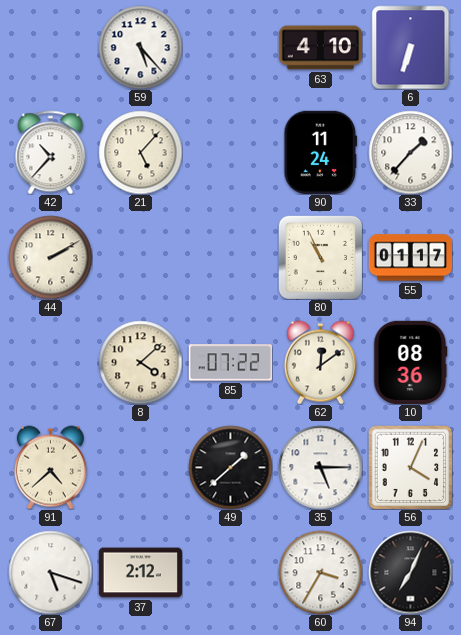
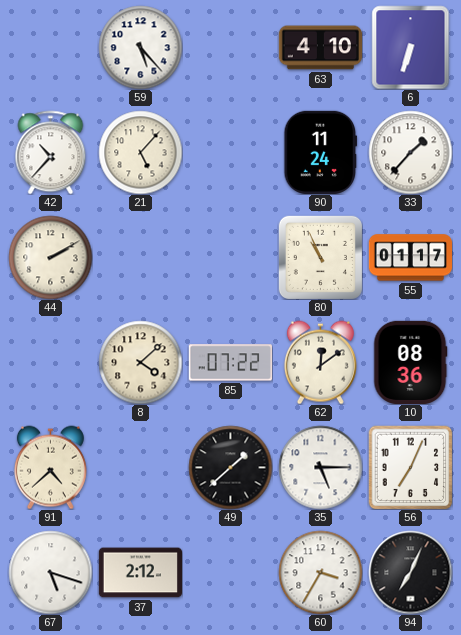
56: 4:04 -> 7:04
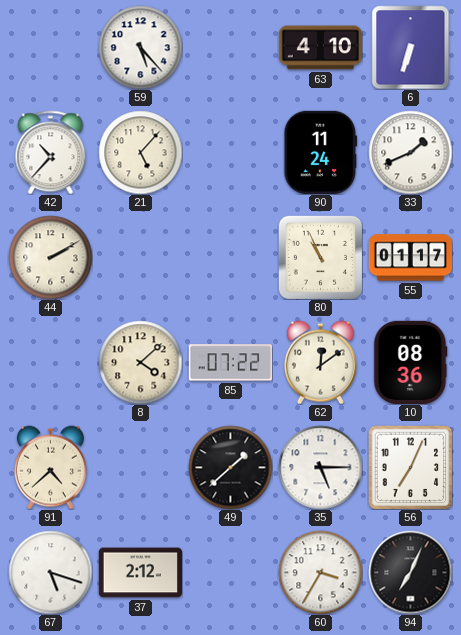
33: 1:37 -> 1:41
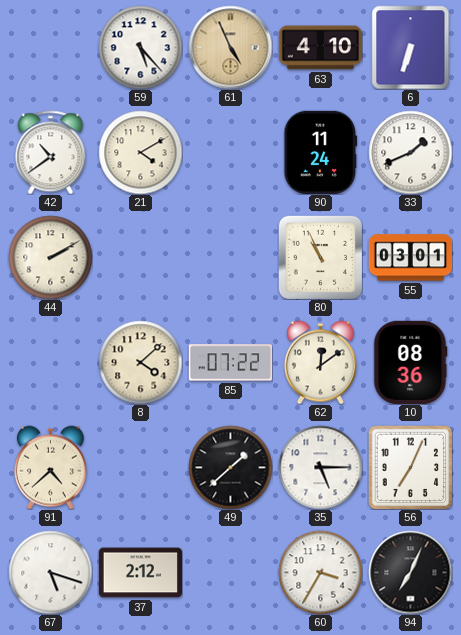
61: none -> 4:56
42: 10:37 -> 10:39
21: 5:07 -> 4:10
55: 01:17 -> 03:01
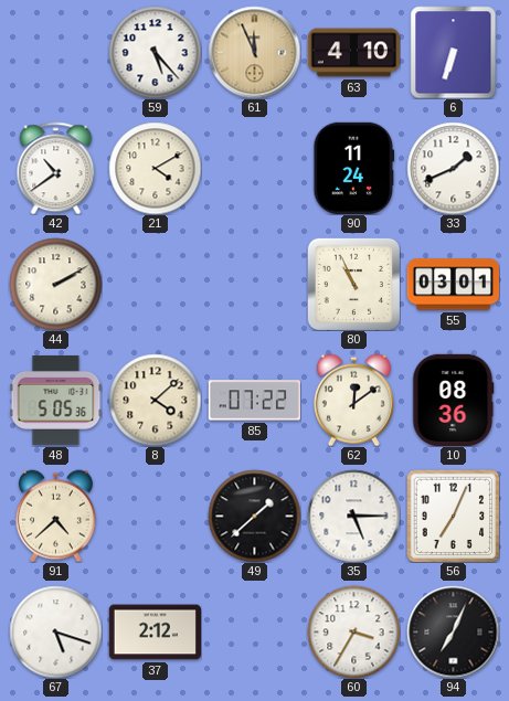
61: 4:56 -> 11:56
48: none -> 5:05
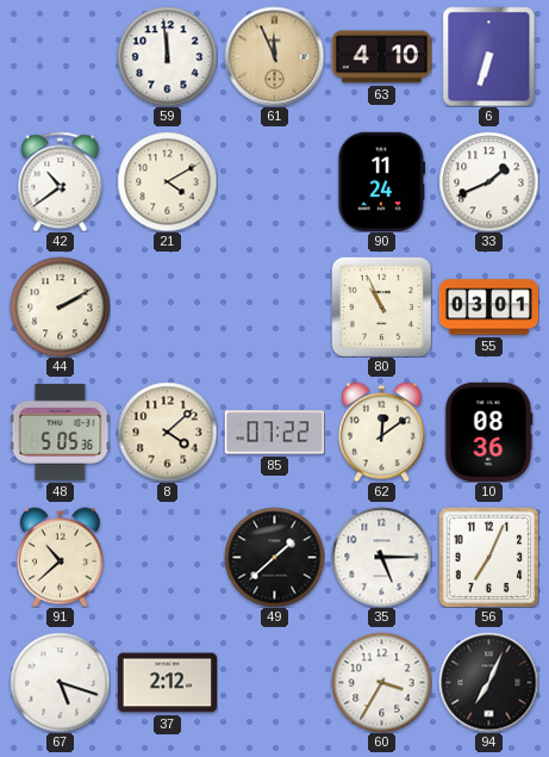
59: 5:23 -> 11:59
91: 4:38 -> 10:38
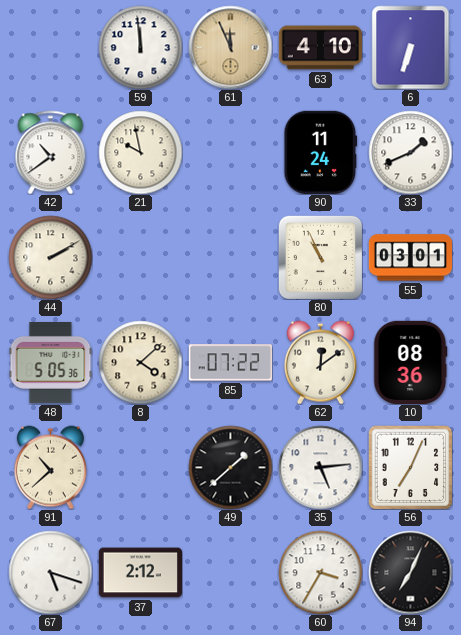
21: 4:10 -> 9:58
35: 5:15 -> 5:14
